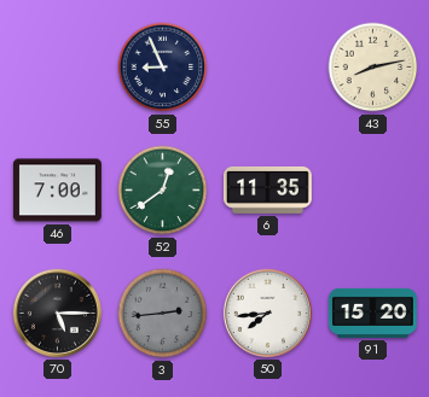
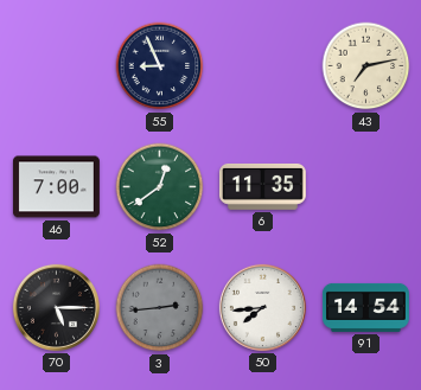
43: 8:13 -> 7:13
91: 15:20 -> 14:54
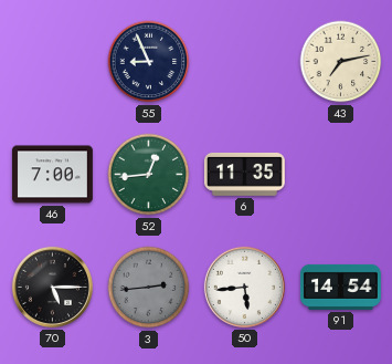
52: 12:39 -> 12:44
50: 7:44 -> 5:44
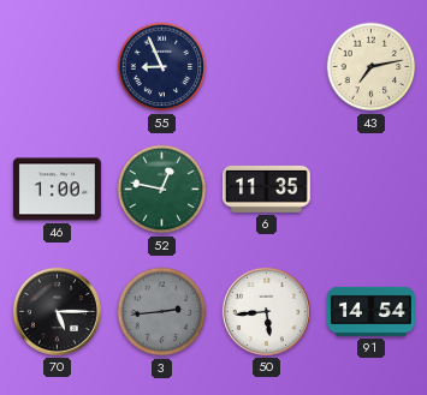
46: 7:00 -> 1:00
52: 12:44 -> 12:47
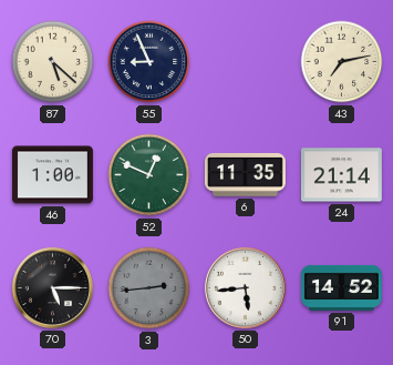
87: none -> 5:22
52: 12:47 -> 12:49
24: none -> 21:14
91: 14:54 -> 14:52
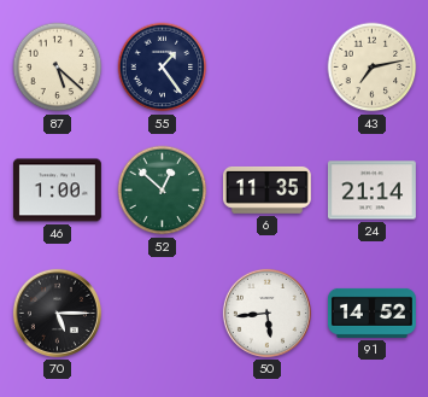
55: 8:56 -> 1:24
52: 12:49 -> 12:52
3: 2:44 -> none
